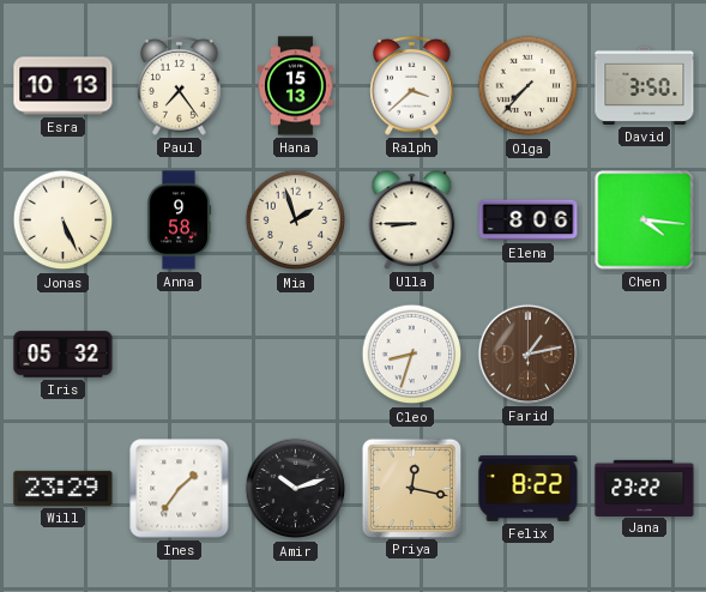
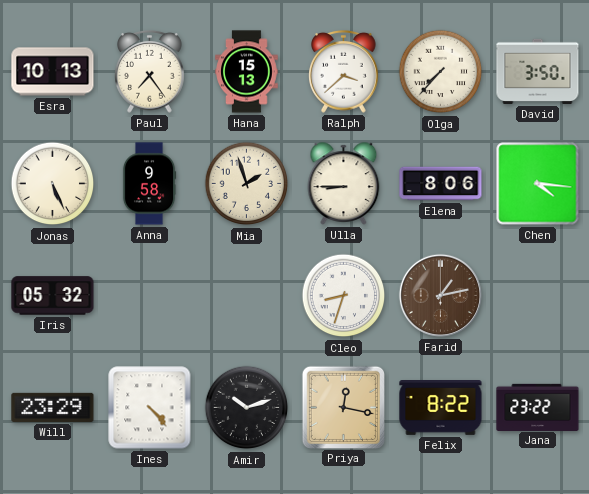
Ines: 1:36 -> 4:23
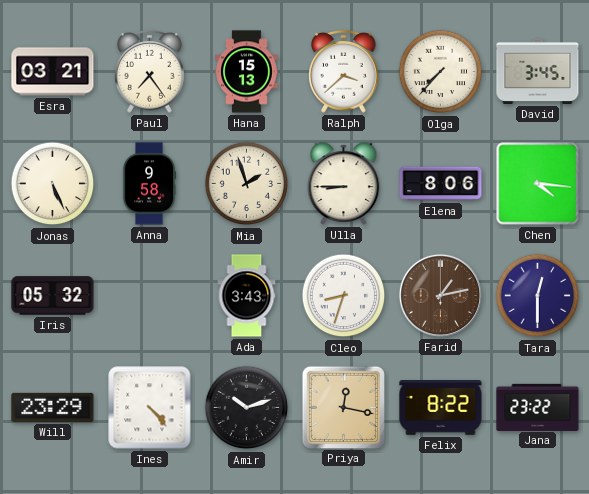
Esra: 10:13 -> 03:21
David: 3:50 -> 3:45
Ada: none -> 3:43
Tara: none -> 12:30
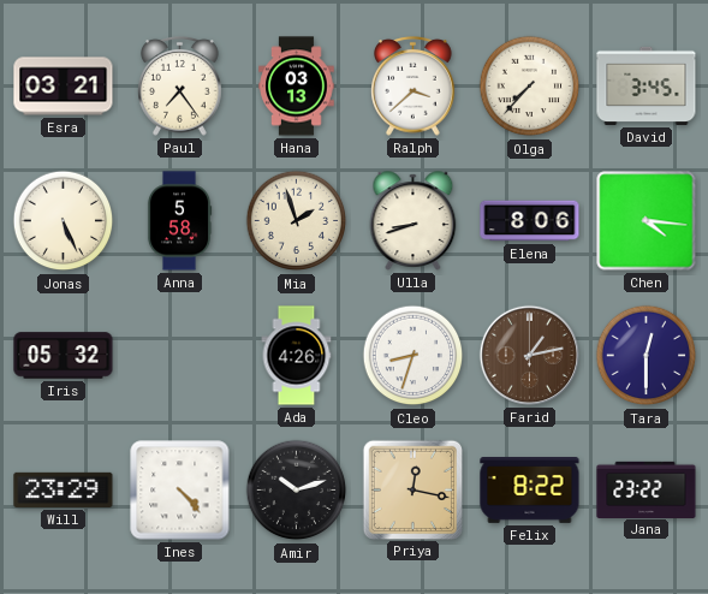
Hana: 15:13 -> 03:13
Anna: 9:58 -> 5:58
Ulla: 8:45 -> 8:42
Ada: 3:43 -> 4:26
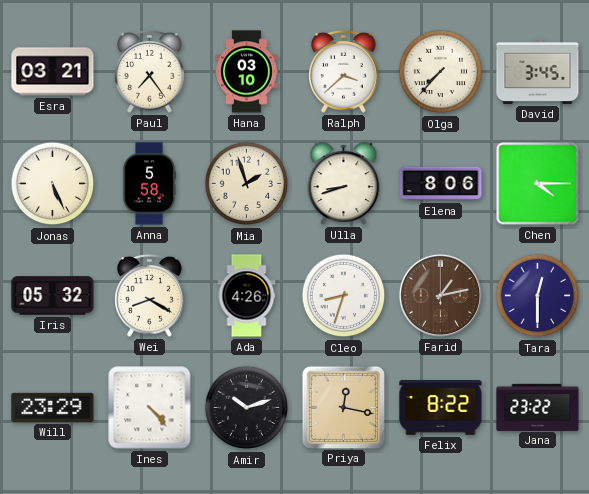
Hana: 03:13 -> 03:10
Chen: 4:16 -> 4:15
Wei: none -> 8:20
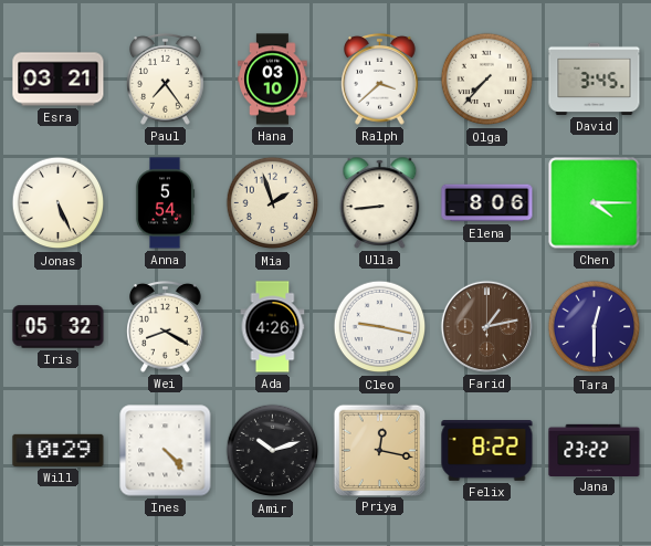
Anna: 5:58 -> 5:54
Ulla: 8:42 -> 8:44
Cleo: 8:33 -> 9:17
Will: 23:29 -> 10:29
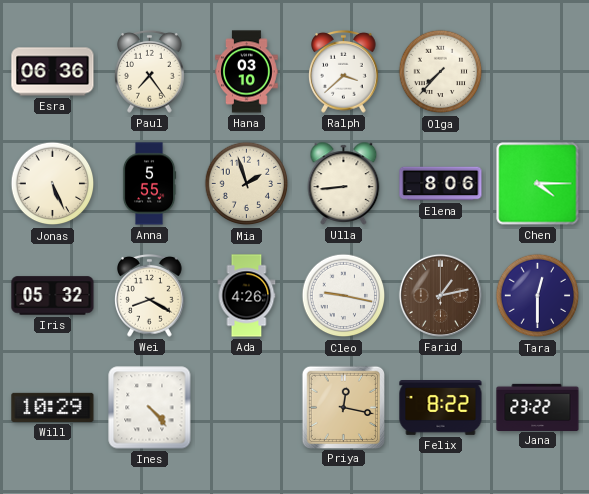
Esra: 03:21 -> 06:36
David: 3:45 -> none
Anna: 5:54 -> 5:55
Amir: 10:12 -> none
